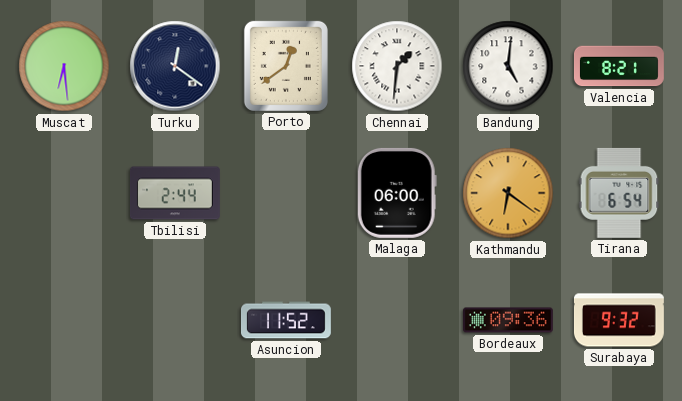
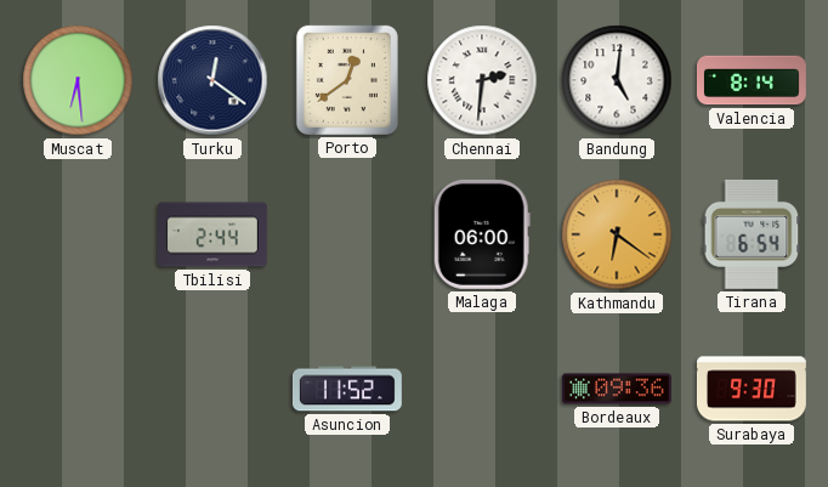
Chennai: 1:31 -> 2:31
Valencia: 8:21 -> 8:14
Surabaya: 9:32 -> 9:30
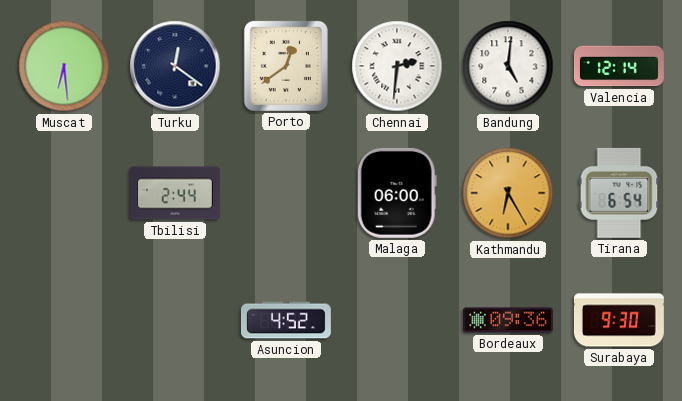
Valencia: 8:14 -> 12:14
Kathmandu: 6:21 -> 6:25
Asuncion: 11:52 -> 4:52
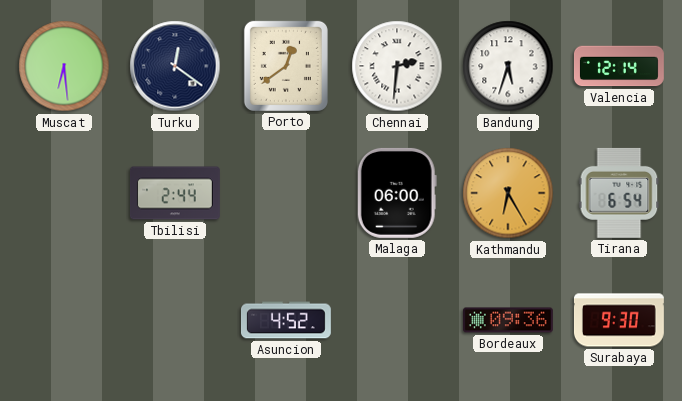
Bandung: 5:01 -> 5:33
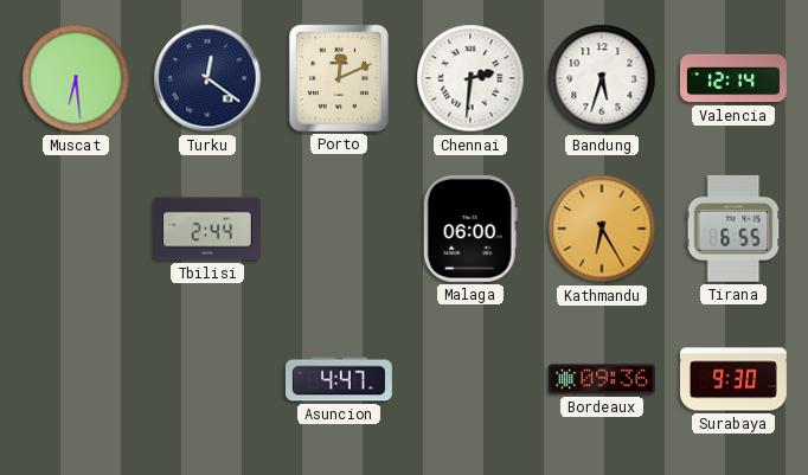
Porto: 12:39 -> 12:11
Tirana: 6:54 -> 6:55
Asuncion: 4:52 -> 4:47
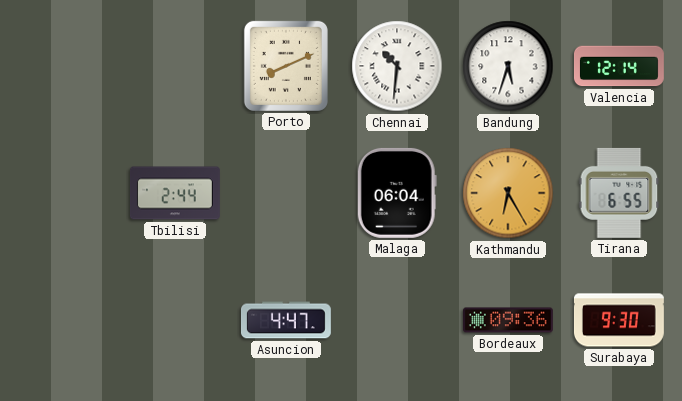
Muscat: 6:29 -> none
Turku: 12:21 -> none
Porto: 12:11 -> 8:11
Chennai: 2:31 -> 10:31
Malaga: 06:00 -> 06:04
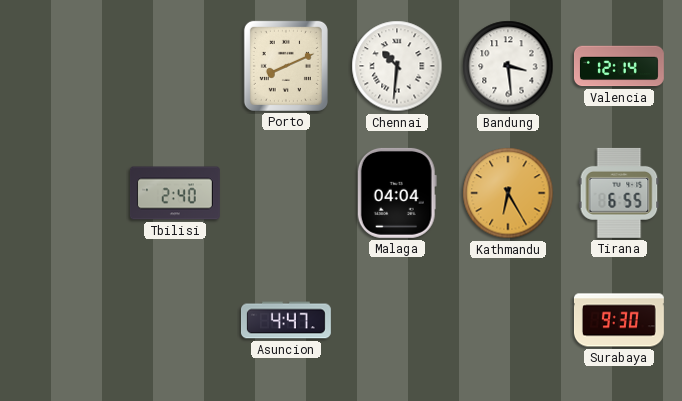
Bandung: 5:33 -> 3:29
Tbilisi: 2:44 -> 2:40
Malaga: 06:04 -> 04:04
Bordeaux: 09:36 -> none
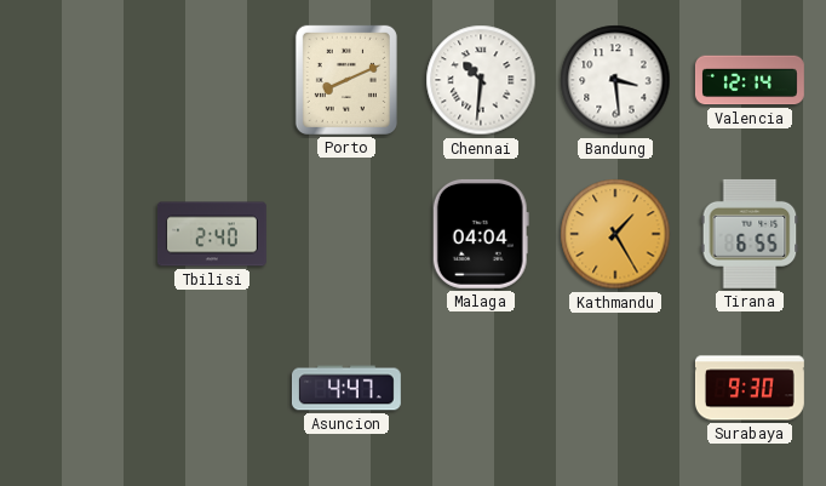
Kathmandu: 6:25 -> 1:25
